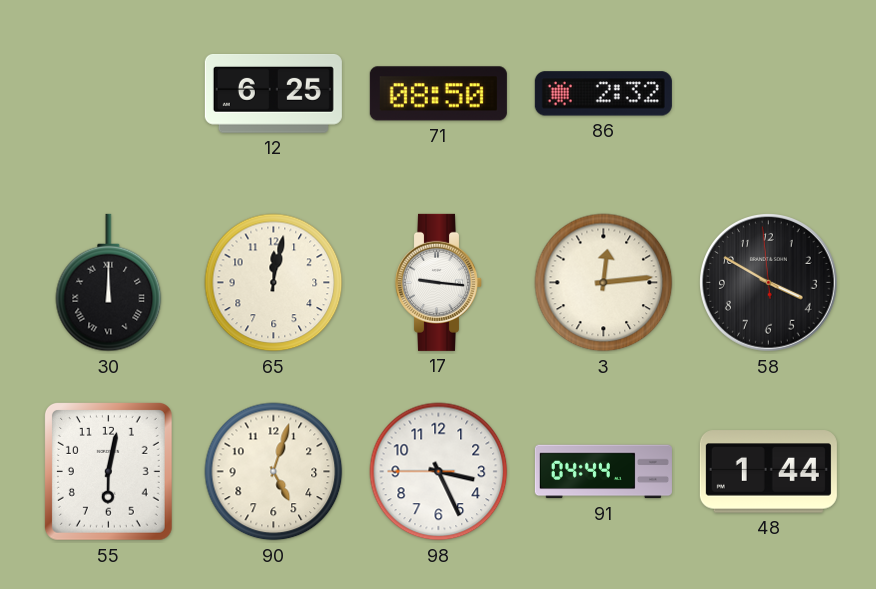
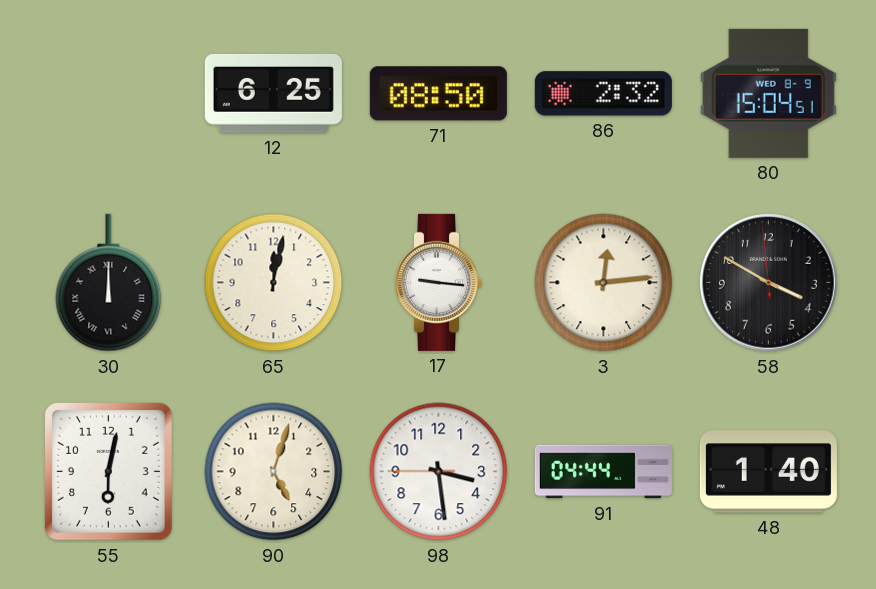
80: none -> 15:04
98: 3:25 -> 3:28
48: 1:44 -> 1:40
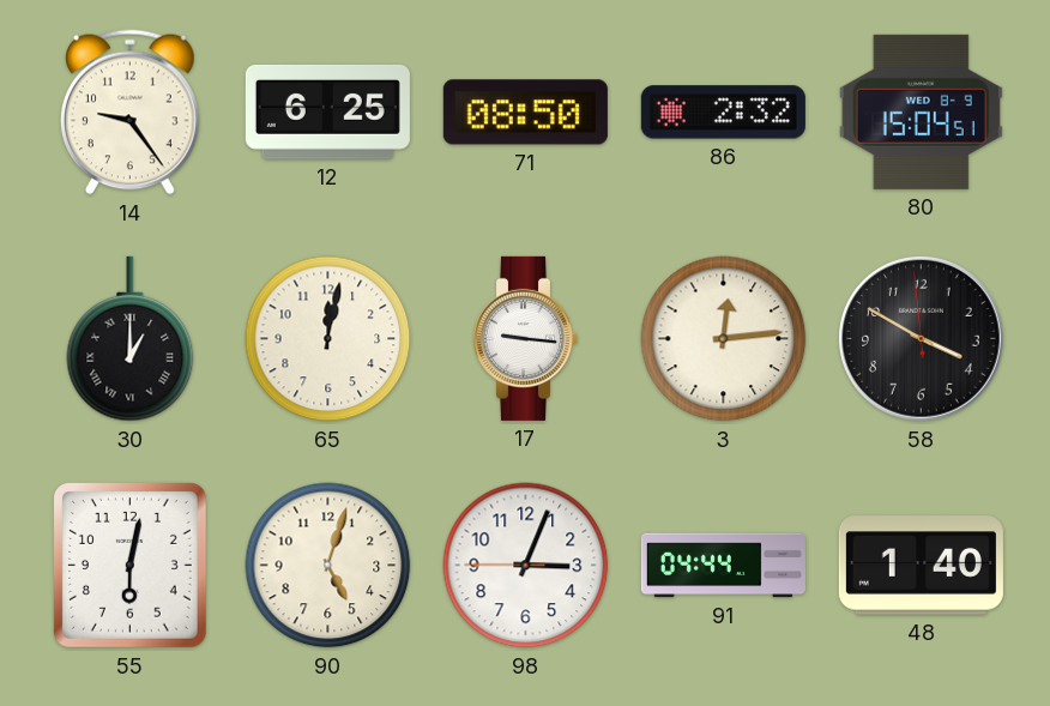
14: none -> 9:24
30: 12:00 -> 1:00
98: 3:28 -> 3:03
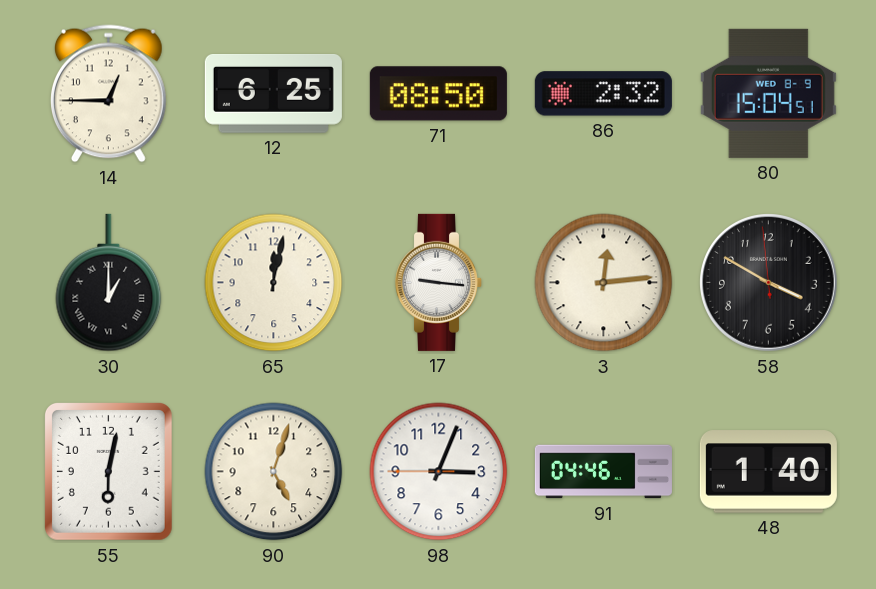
14: 9:24 -> 12:45
91: 04:44 -> 04:46
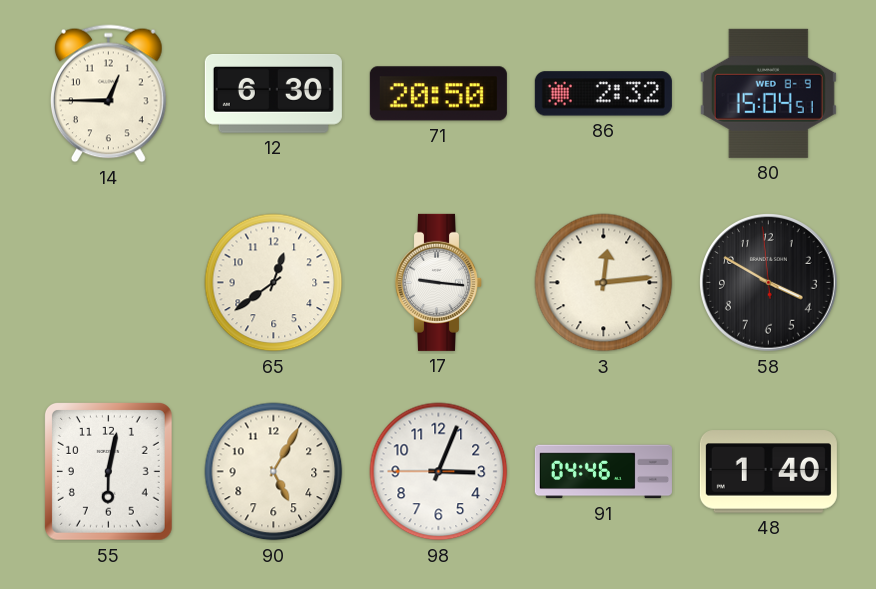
12: 6:25 -> 6:30
71: 08:50 -> 20:50
30: 1:00 -> none
65: 12:02 -> 12:39
90: 5:03 -> 5:05
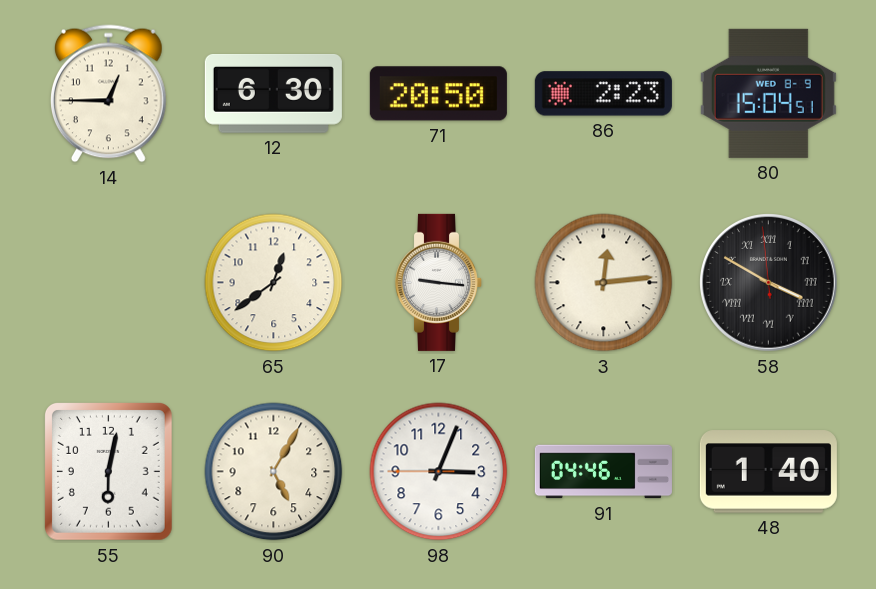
86: 2:32 -> 2:23
58 numerals: Arabic -> Roman
